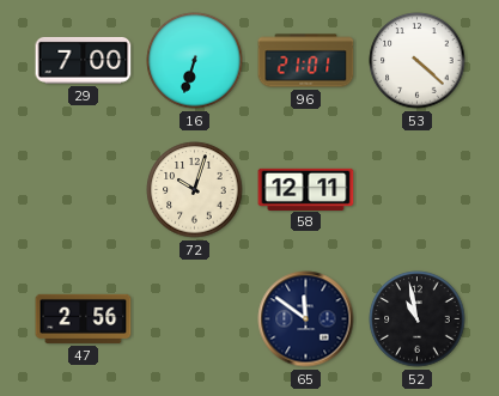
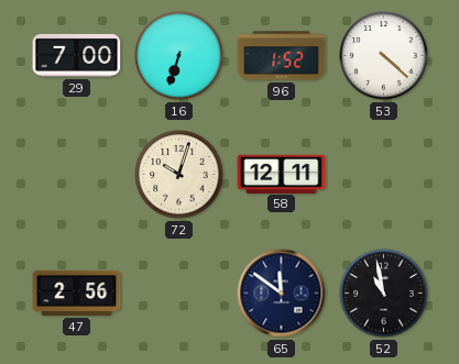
96: 21:01 -> 1:52
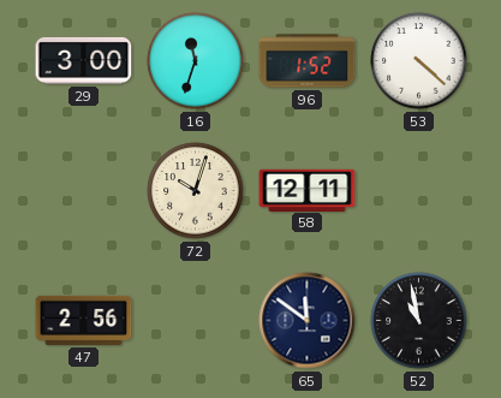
29: 7:00 -> 3:00
16: 6:33 -> 11:33
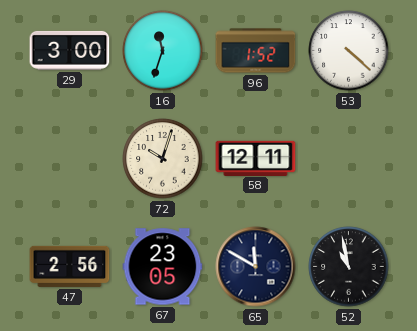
67: none -> 23:05
65: 11:51 -> 11:50
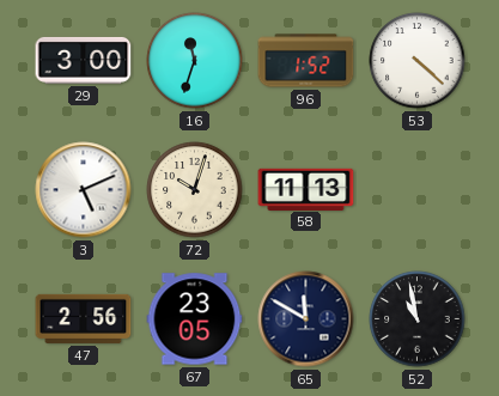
3: none -> 5:11
58: 12:11 -> 11:13
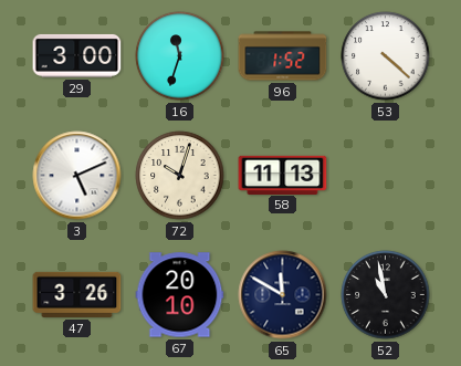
47: 2:56 -> 3:26
67: 23:05 -> 20:10
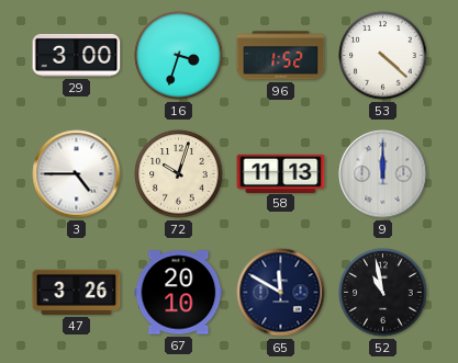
16: 11:33 -> 3:33
3: 5:11 -> 4:45
9: none -> 12:00
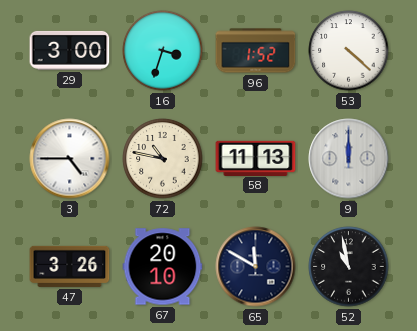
72: 10:03 -> 10:47
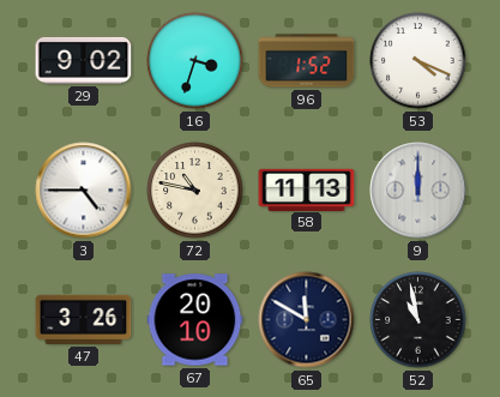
29: 3:00 -> 9:02
53: 4:22 -> 4:19
